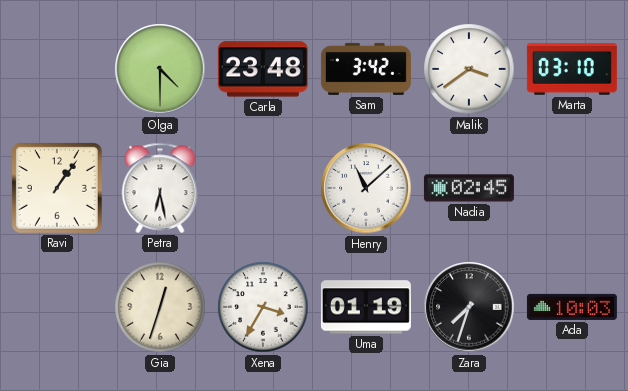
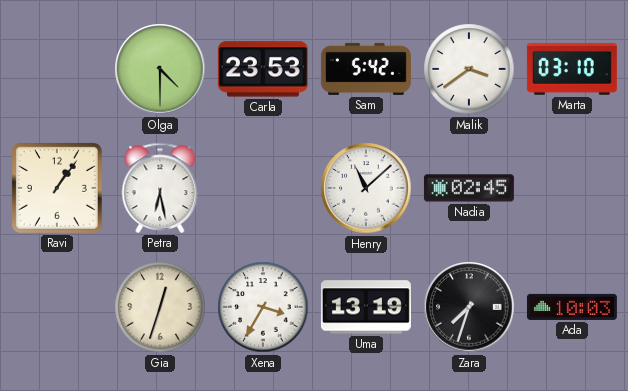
Carla: 23:48 -> 23:53
Sam: 3:42 -> 5:42
Uma: 01:19 -> 13:19
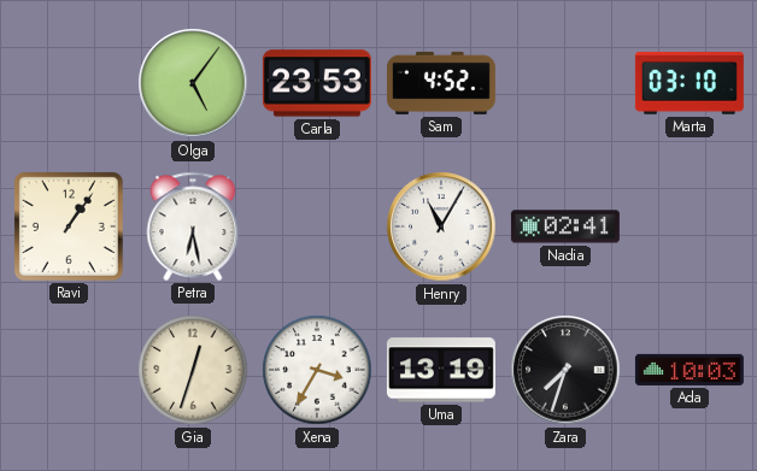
Olga: 4:30 -> 5:06
Sam: 5:42 -> 4:52
Malik: 3:39 -> none
Henry: 11:08 -> 11:05
Nadia: 02:45 -> 02:41
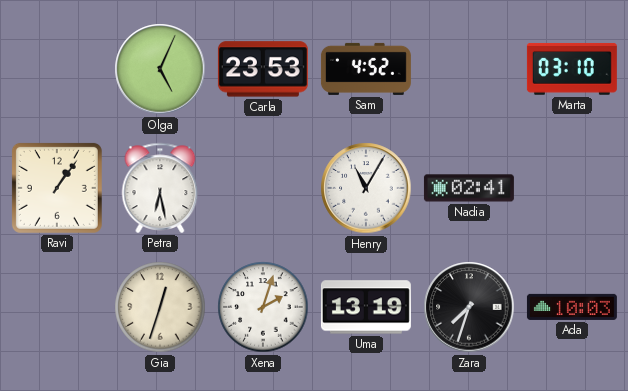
Olga: 5:06 -> 5:04
Xena: 3:35 -> 2:03
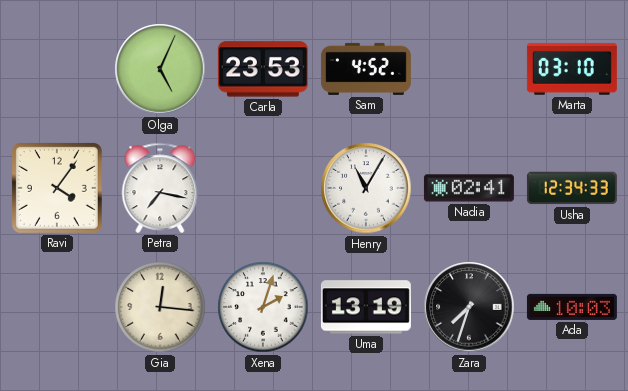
Ravi: 1:06 -> 4:06
Petra: 6:28 -> 7:17
Usha: none -> 12:34
Gia: 12:33 -> 12:16
